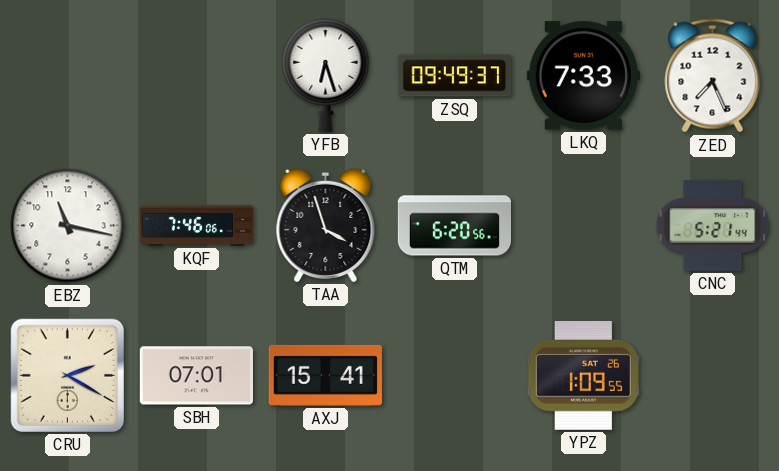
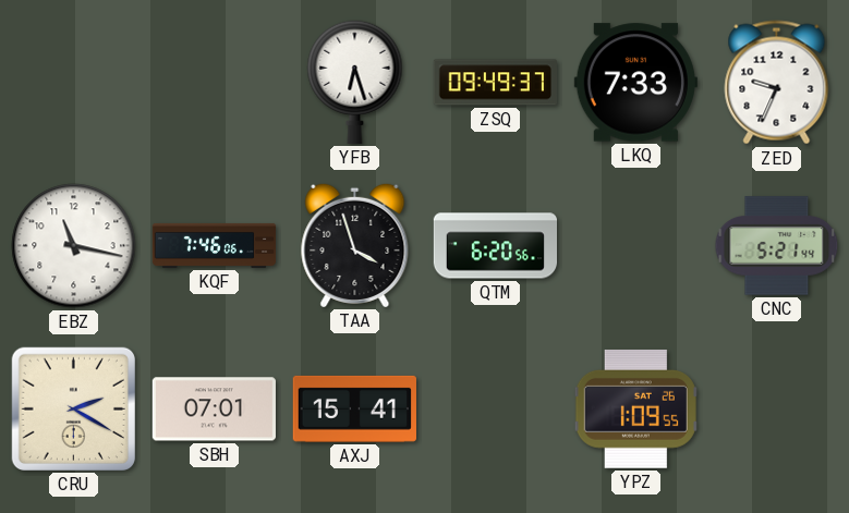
ZED: 7:26 -> 9:34
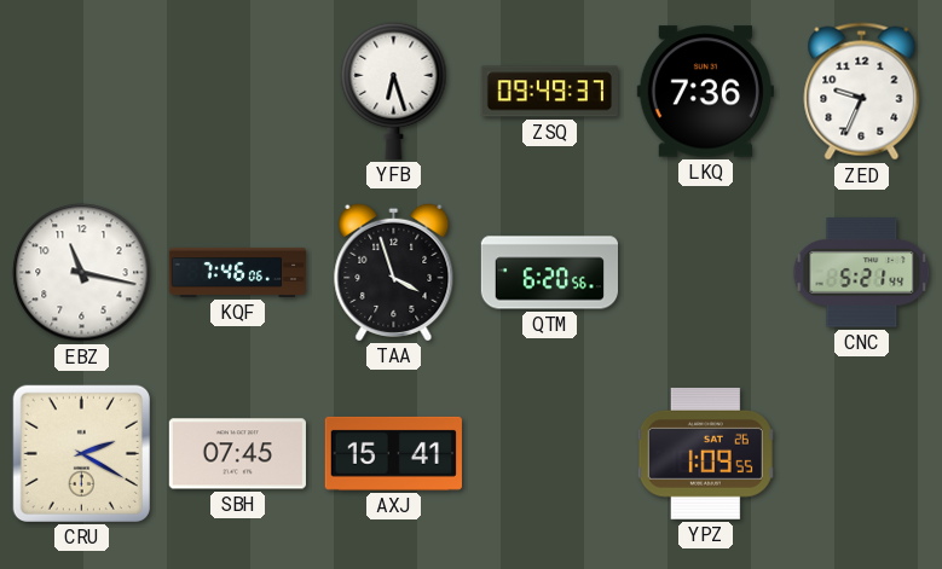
LKQ: 7:33 -> 7:36
SBH: 07:01 -> 07:45
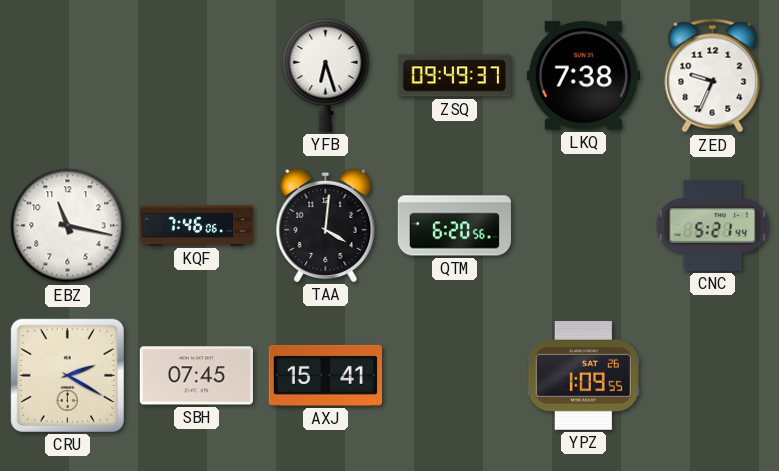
LKQ: 7:36 -> 7:38
TAA: 3:57 -> 4:01
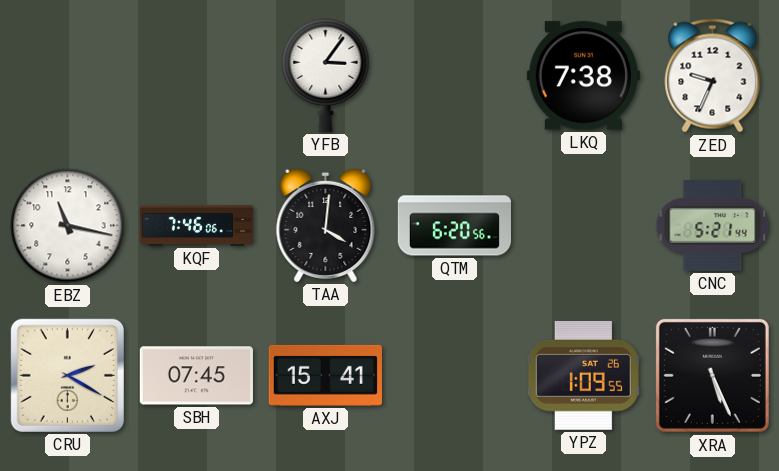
YFB: 6:27 -> 3:06
ZSQ: 09:49 -> none
XRA: none -> 5:26
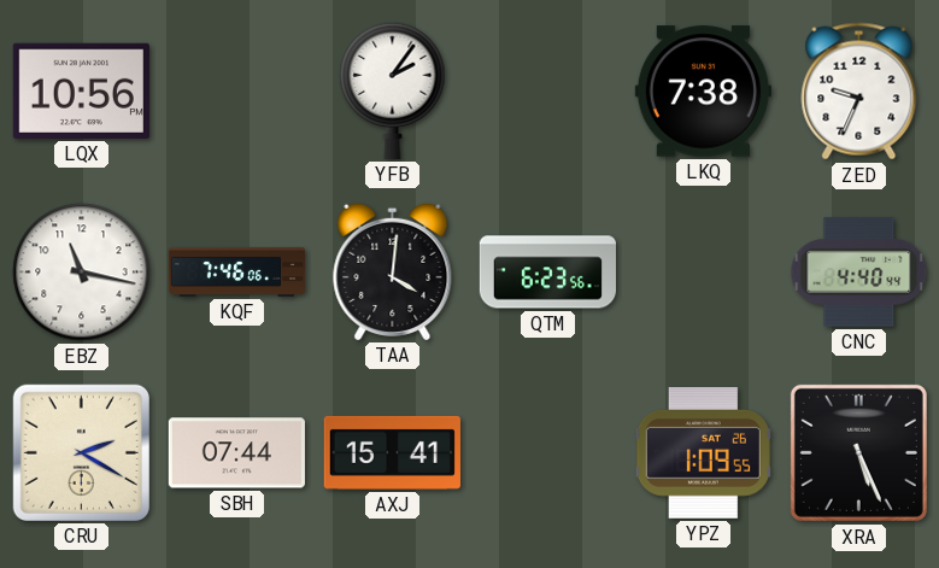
LQX: none -> 10:56
YFB: 3:06 -> 2:06
QTM: 6:20 -> 6:23
CNC: 5:21 -> 4:40
SBH: 07:45 -> 07:44
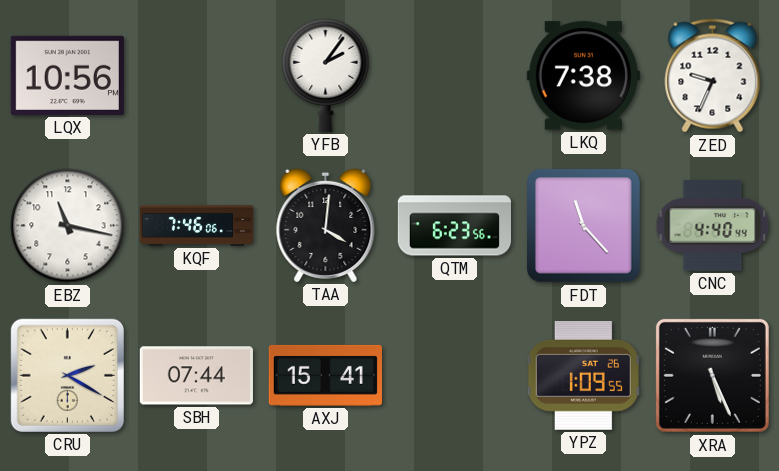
FDT: none -> 11:23
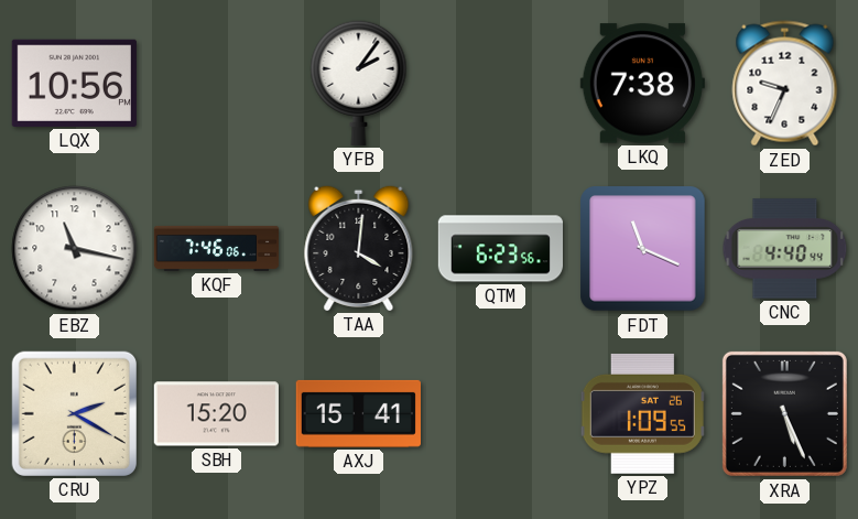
FDT: 11:23 -> 11:19
SBH: 07:44 -> 15:20
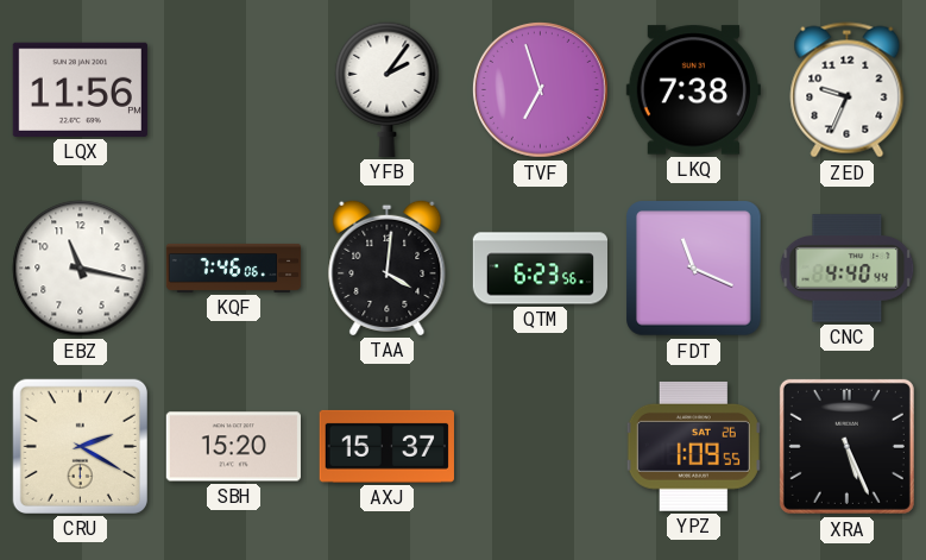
LQX: 10:56 -> 11:56
TVF: none -> 6:57
AXJ: 15:41 -> 15:37
